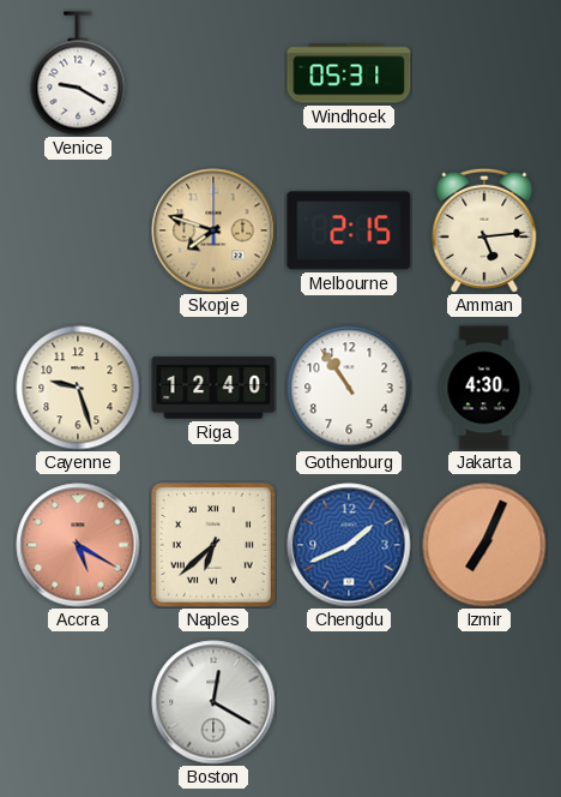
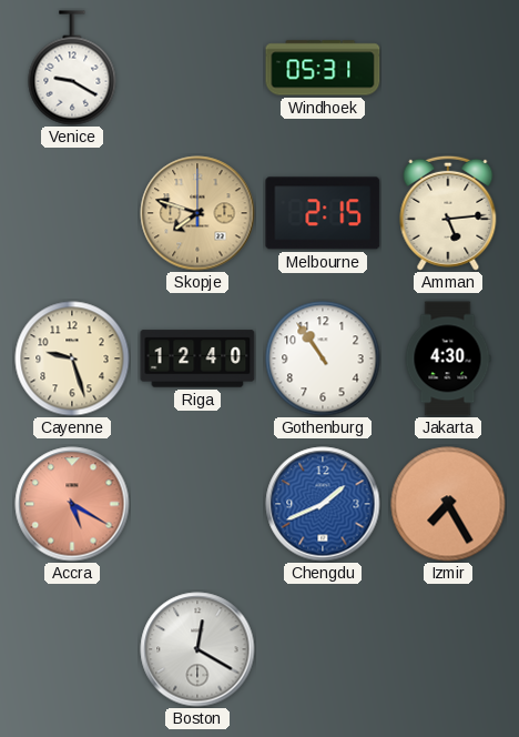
Naples: 6:38 -> none
Izmir: 7:04 -> 7:25
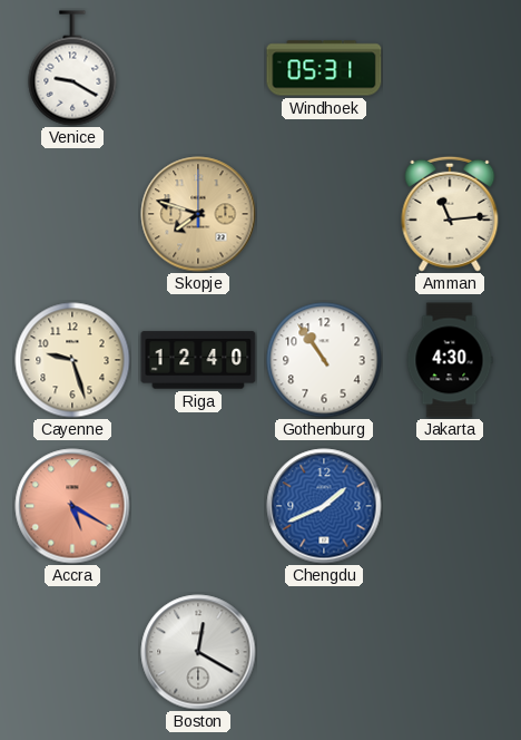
Melbourne: 2:15 -> none
Amman: 5:14 -> 11:14
Izmir: 7:25 -> none
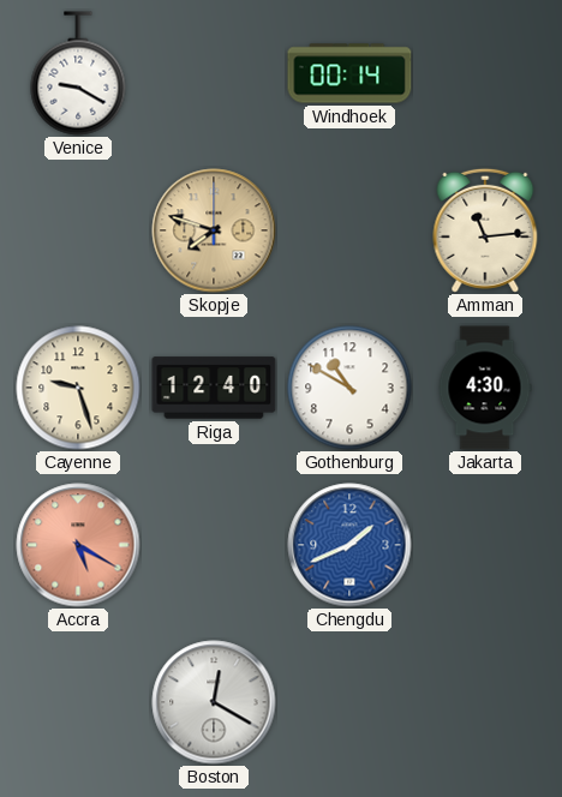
Windhoek: 05:31 -> 00:14
Gothenburg: 10:54 -> 10:50
